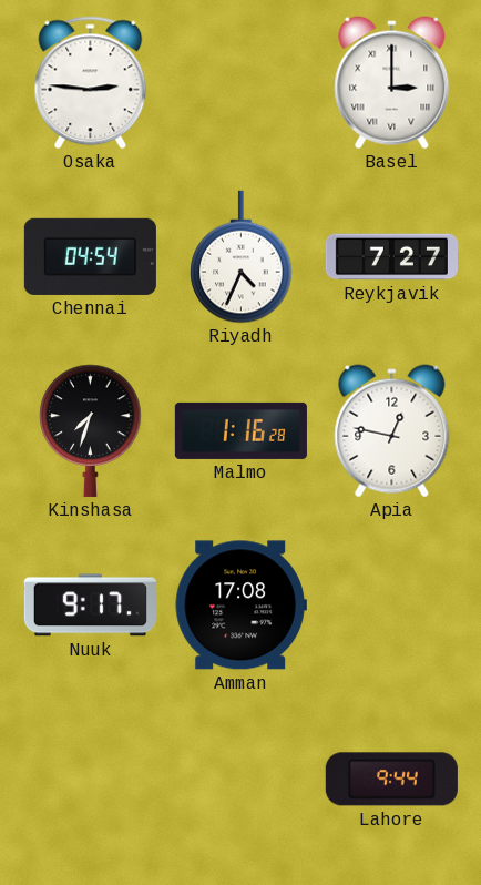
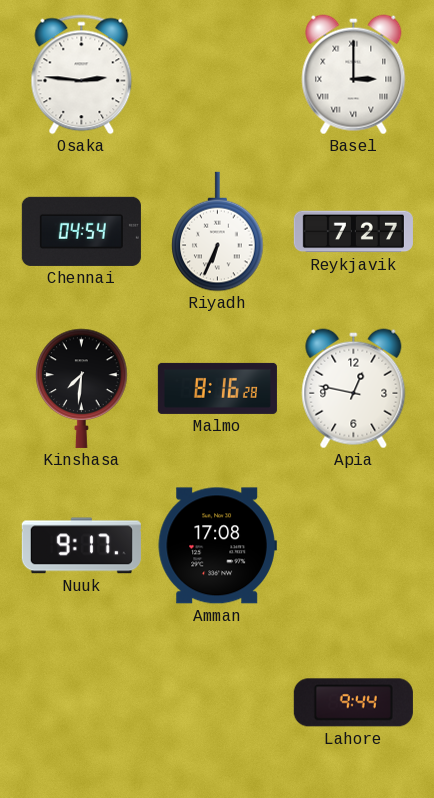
Riyadh: 4:34 -> 6:34
Kinshasa: 7:33 -> 7:31
Malmo: 1:16 -> 8:16
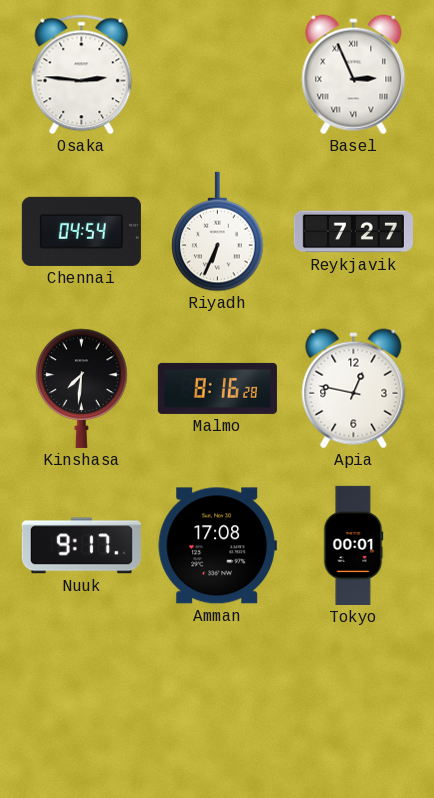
Basel: 3:00 -> 2:56
Tokyo: none -> 00:01
Lahore: 9:44 -> none
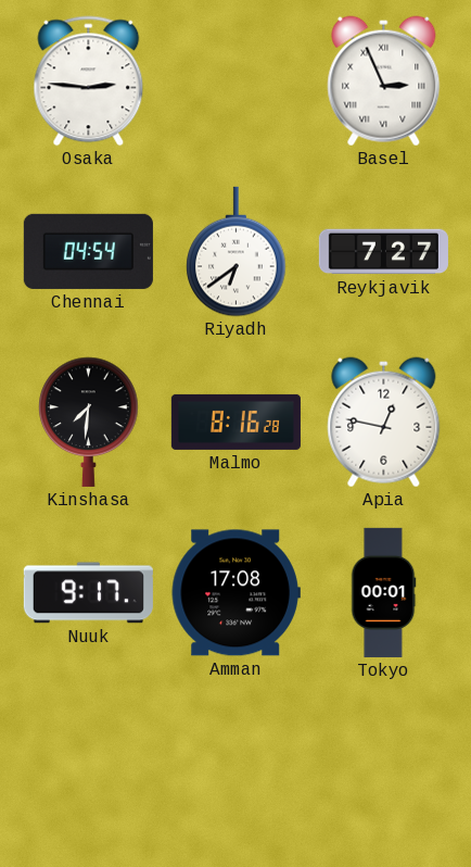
Riyadh: 6:34 -> 6:39
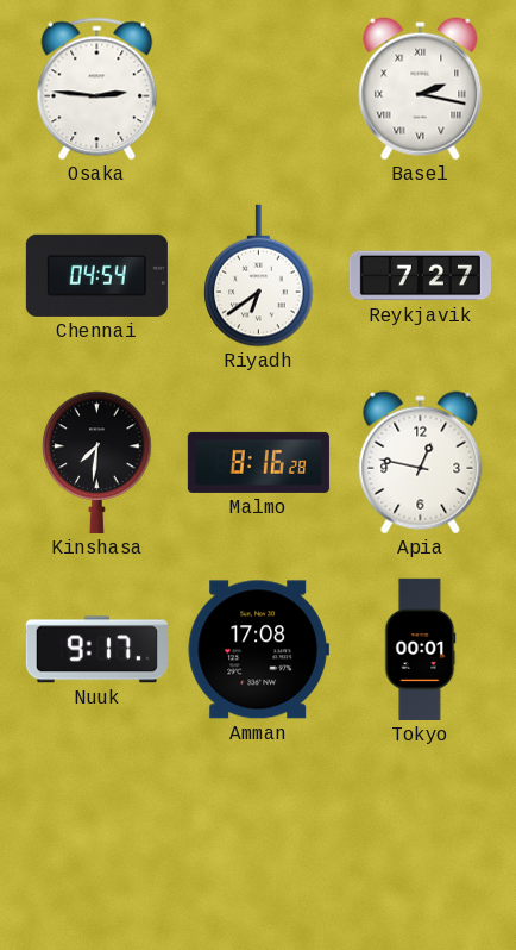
Basel: 2:56 -> 2:17
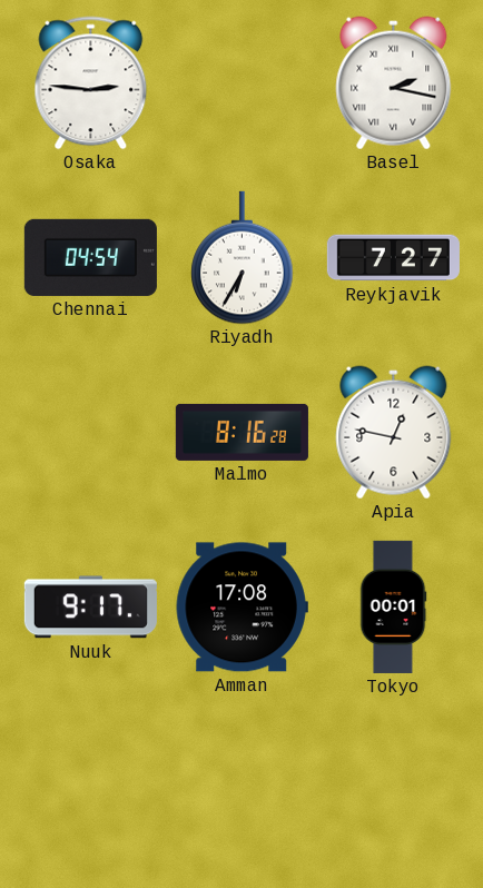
Riyadh: 6:39 -> 6:35
Kinshasa: 7:31 -> none
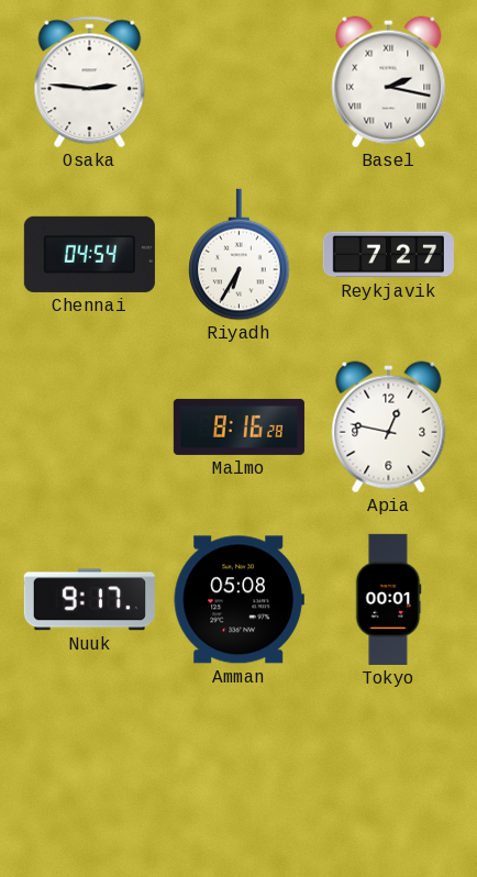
Amman: 17:08 -> 05:08
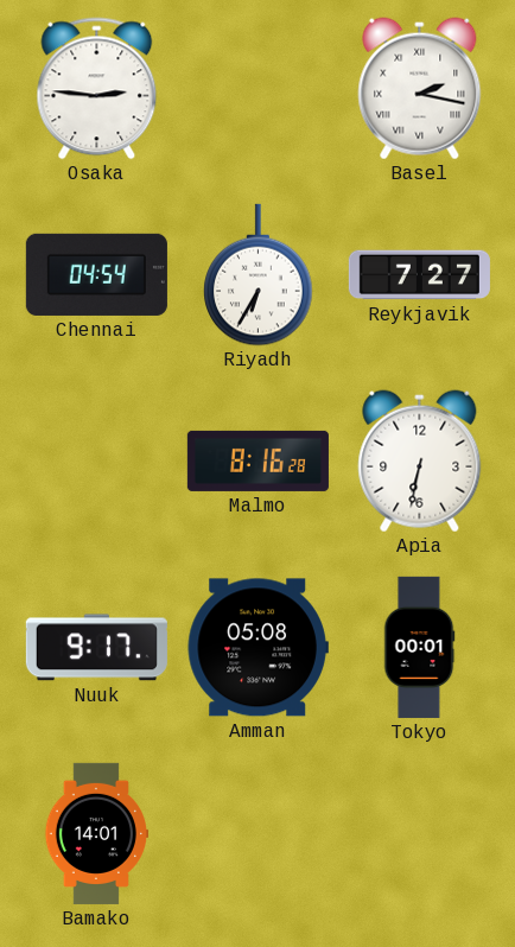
Apia: 12:47 -> 6:32
Bamako: none -> 14:01
